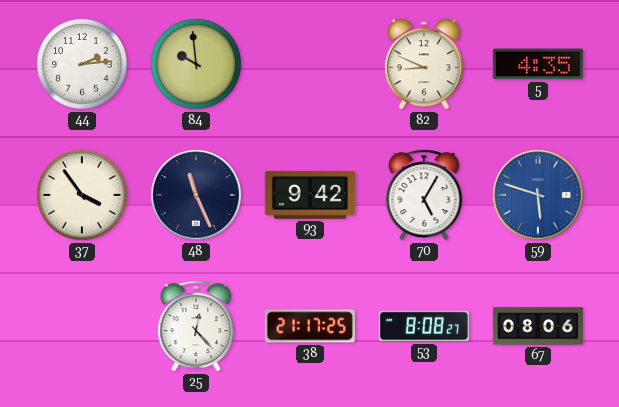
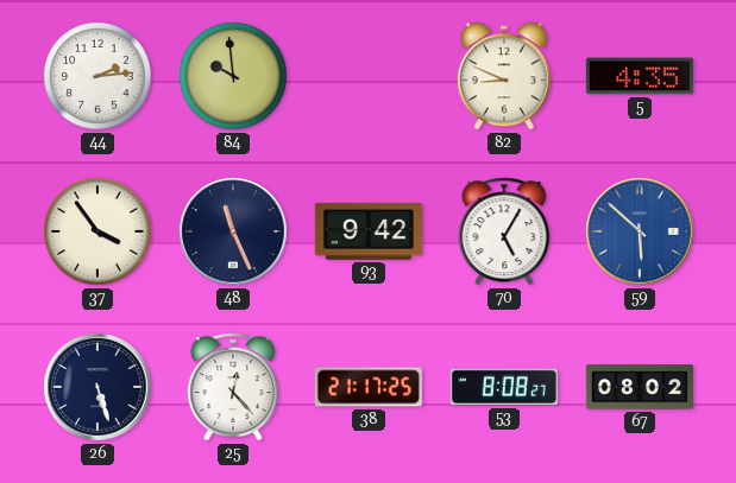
59: 5:48 -> 5:52
26: none -> 5:27
67: 08:06 -> 08:02
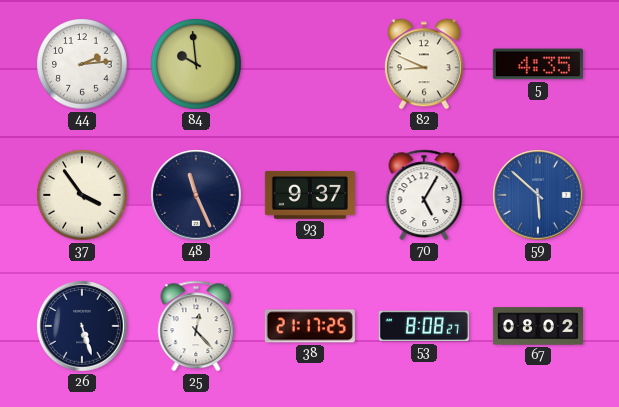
93: 9:42 -> 9:37
